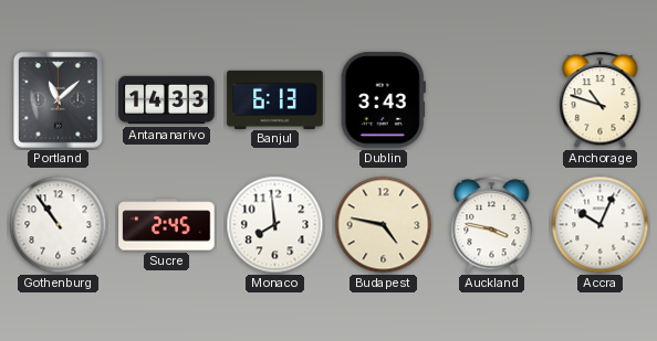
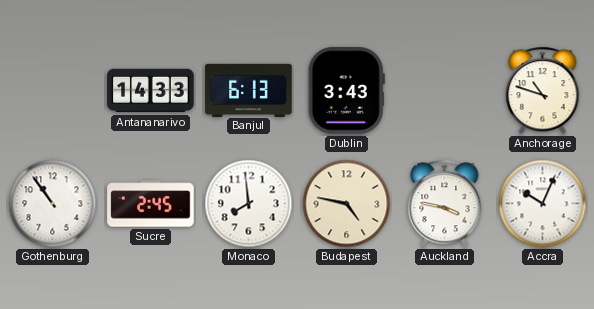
Portland: 11:08 -> none
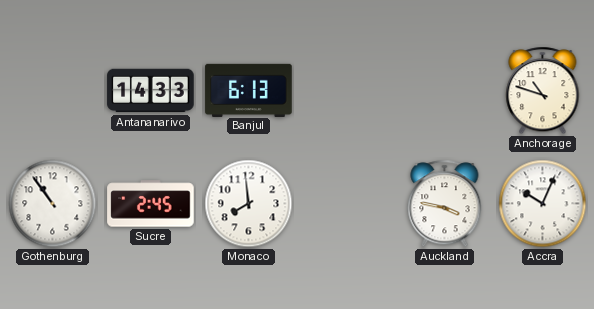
Dublin: 3:43 -> none
Budapest: 4:47 -> none
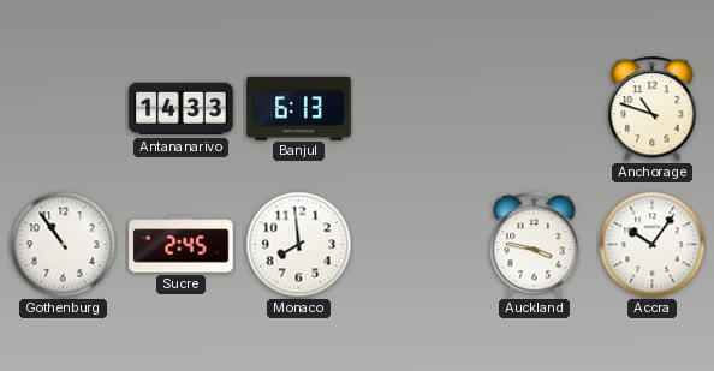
Accra: 10:04 -> 10:06
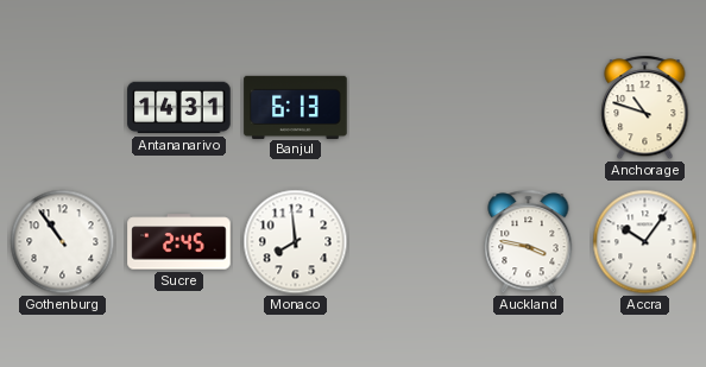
Antananarivo: 14:33 -> 14:31
